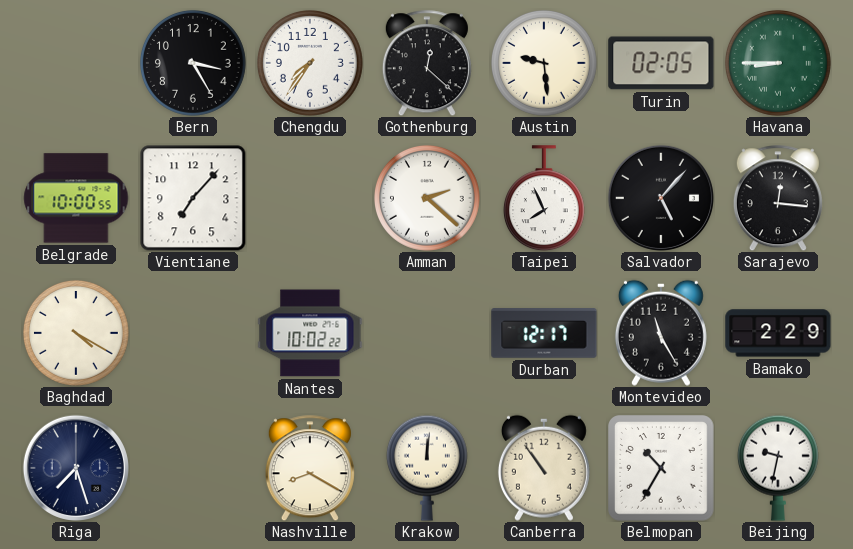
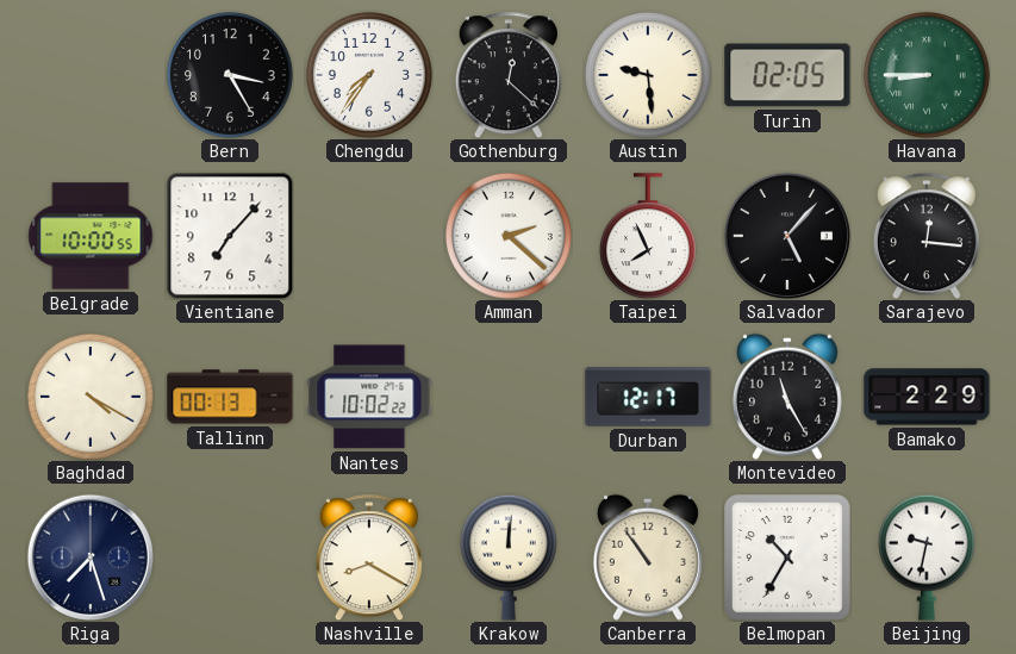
Tallinn: none -> 00:13
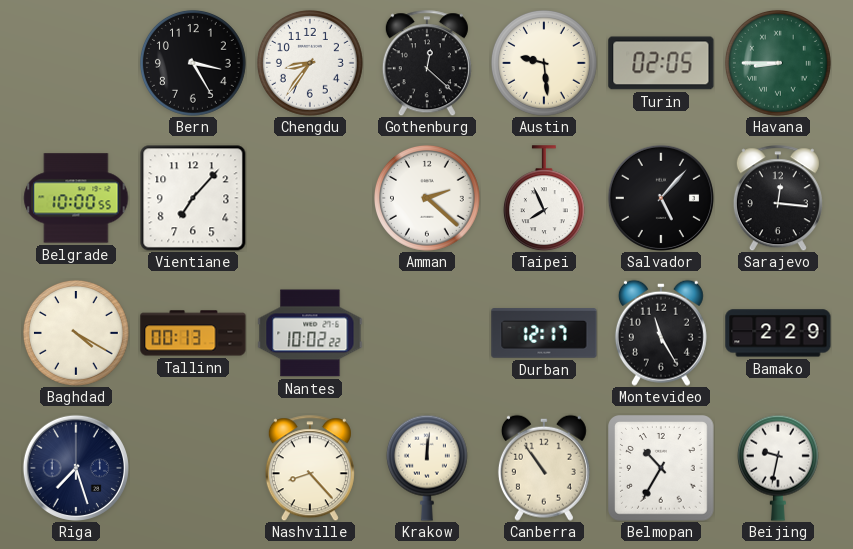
Chengdu: 7:36 -> 8:36
Nashville: 8:20 -> 8:23
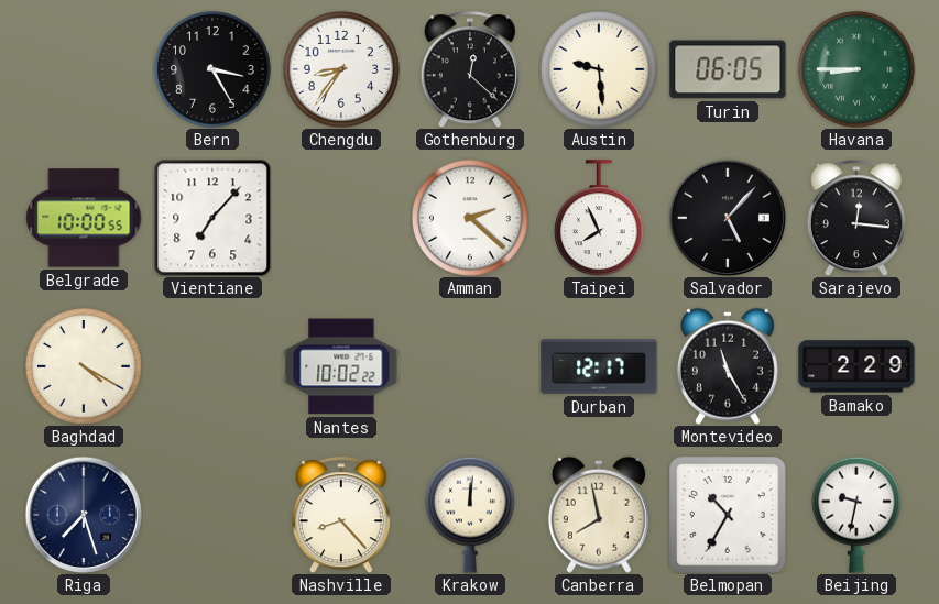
Turin: 02:05 -> 06:05
Tallinn: 00:13 -> none
Canberra: 10:54 -> 7:58
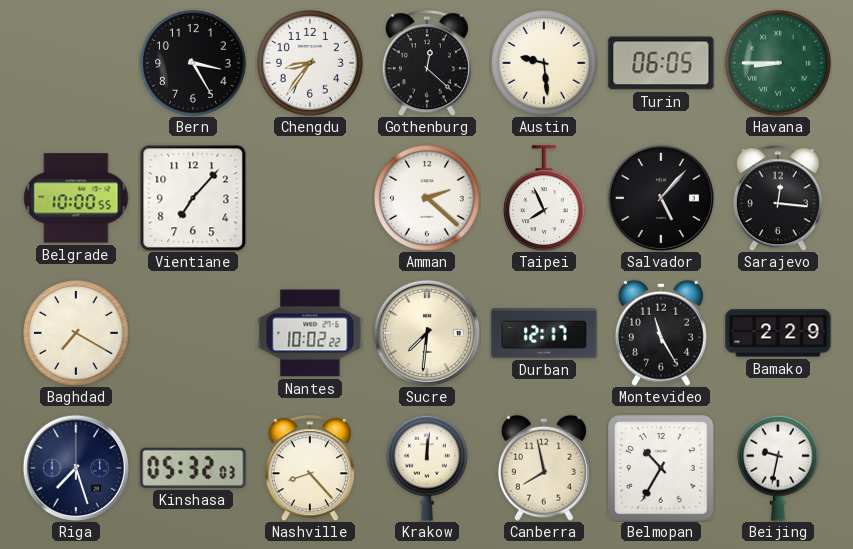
Baghdad: 4:20 -> 7:20
Sucre: none -> 7:31
Kinshasa: none -> 05:32
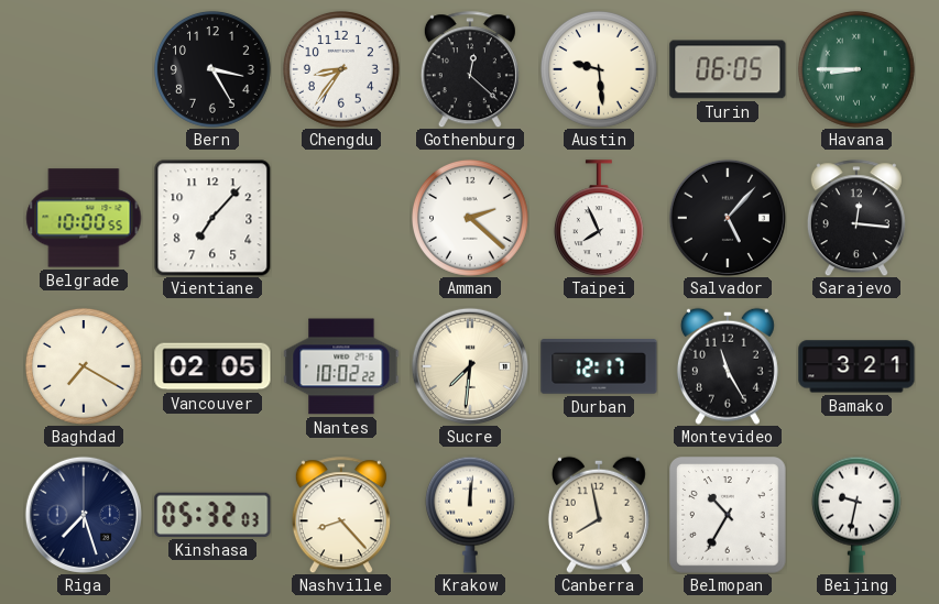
Vancouver: none -> 02:05
Bamako: 2:29 -> 3:21
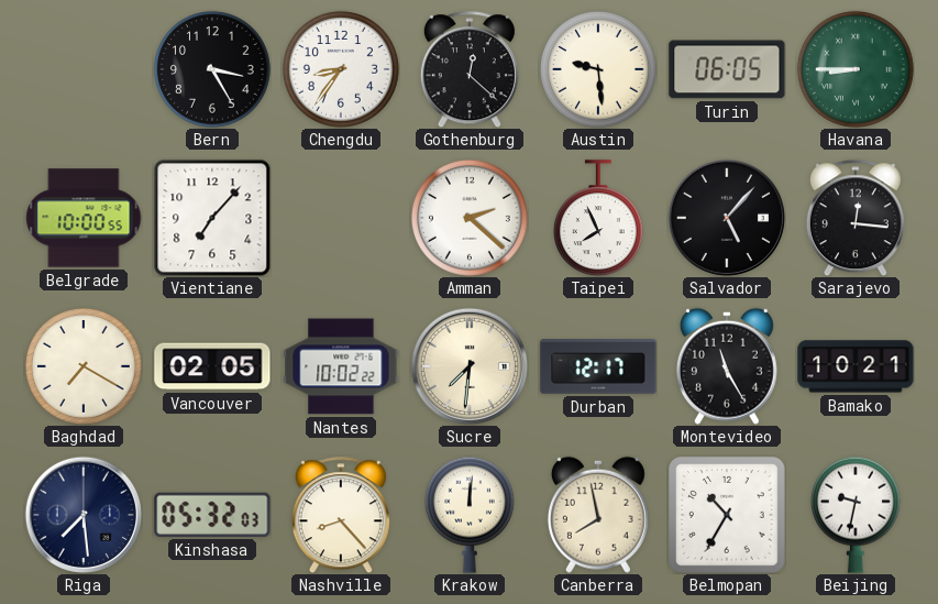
Bamako: 3:21 -> 10:21
Riga: 7:27 -> 7:29
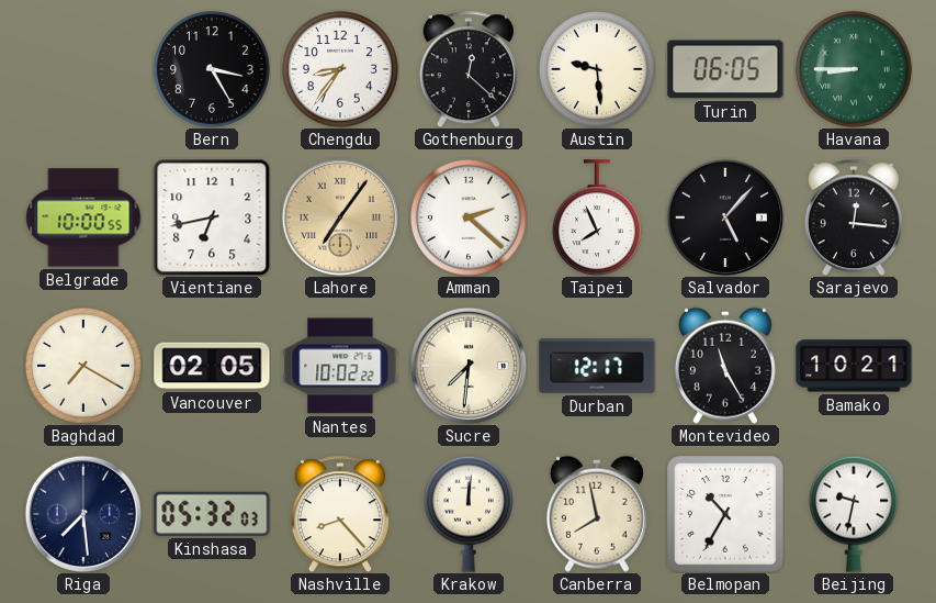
Vientiane: 7:07 -> 6:43
Lahore: none -> 7:06
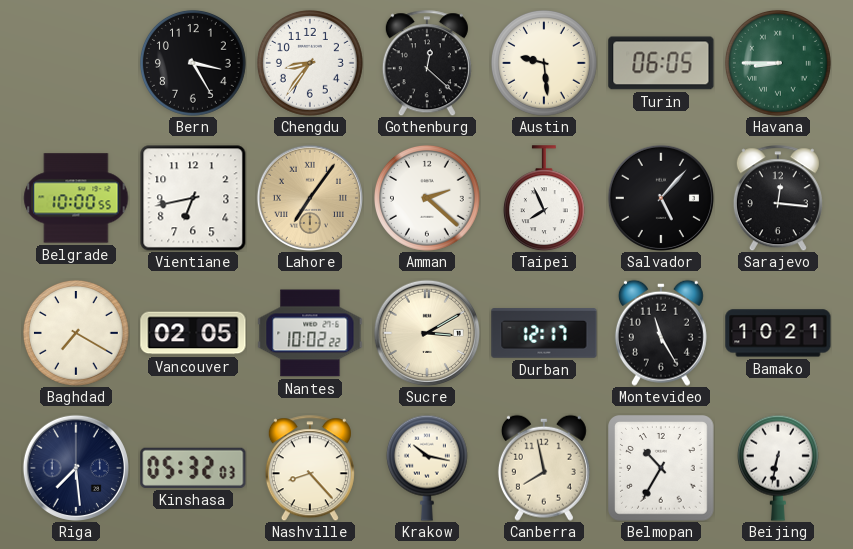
Sucre: 7:31 -> 3:10
Krakow: 12:01 -> 10:17
Beijing: 9:32 -> 6:32
